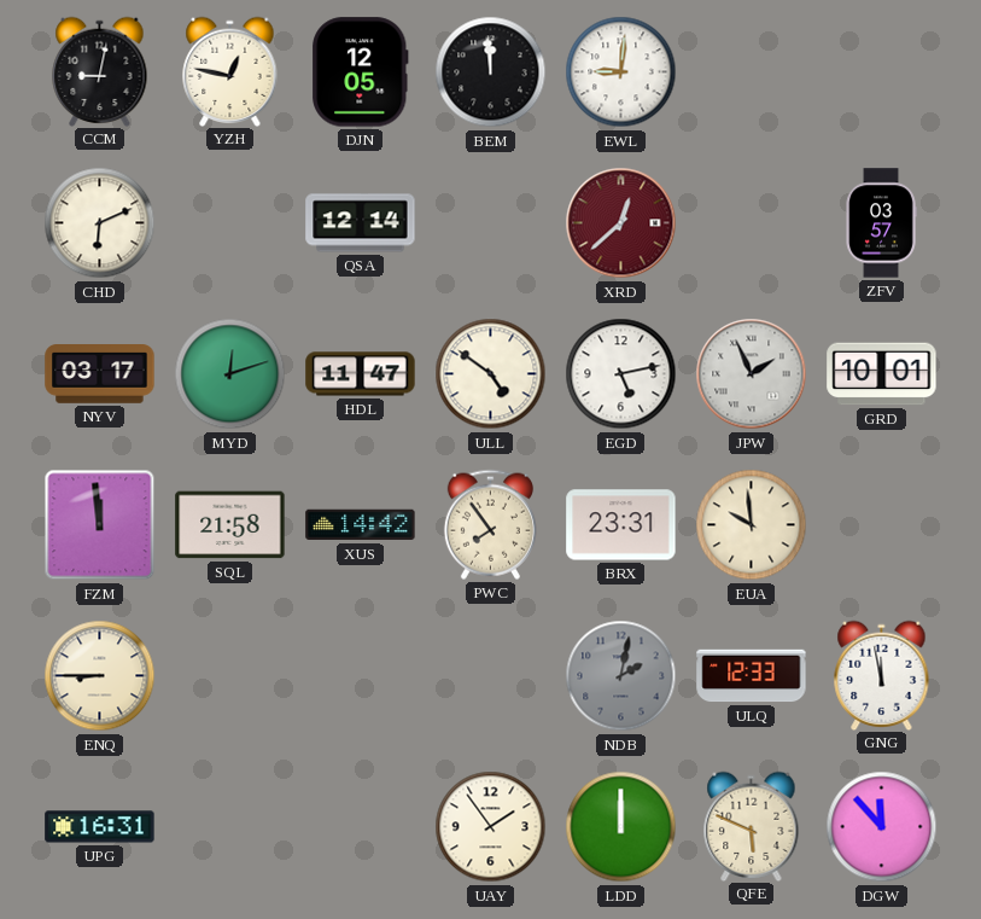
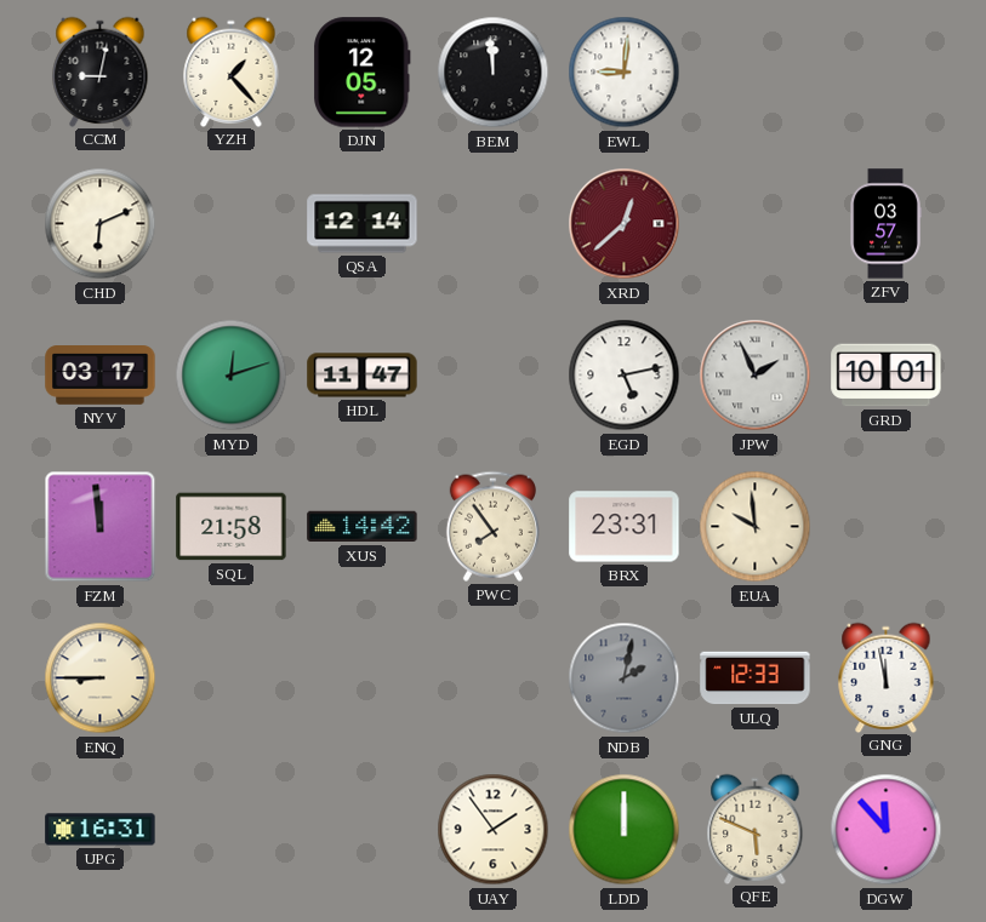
YZH: 12:47 -> 1:23
ULL: 4:51 -> none
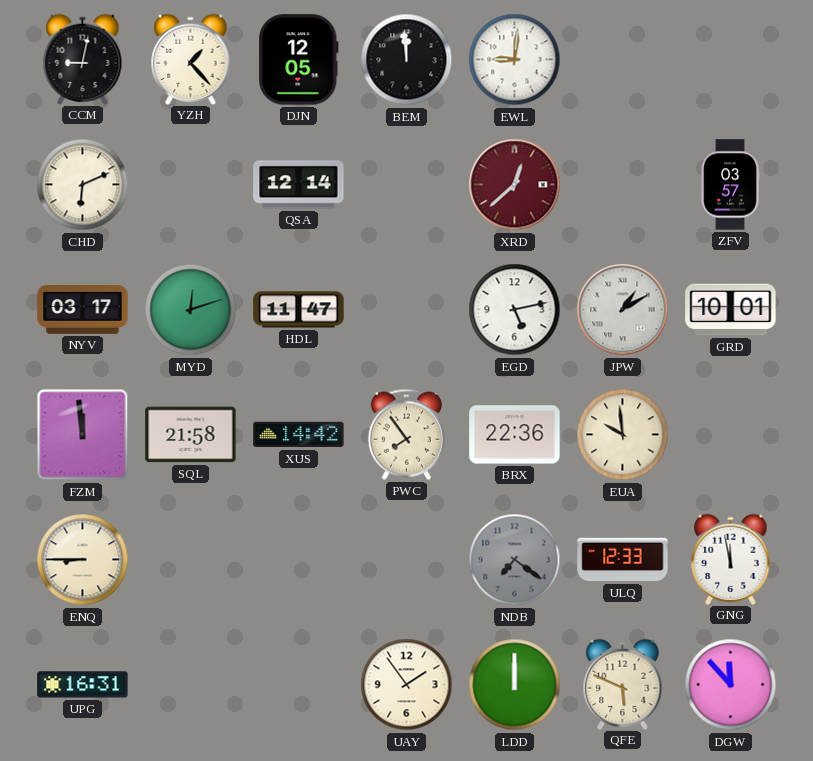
JPW: 1:56 -> 1:10
BRX: 23:31 -> 22:36
NDB: 2:02 -> 7:21
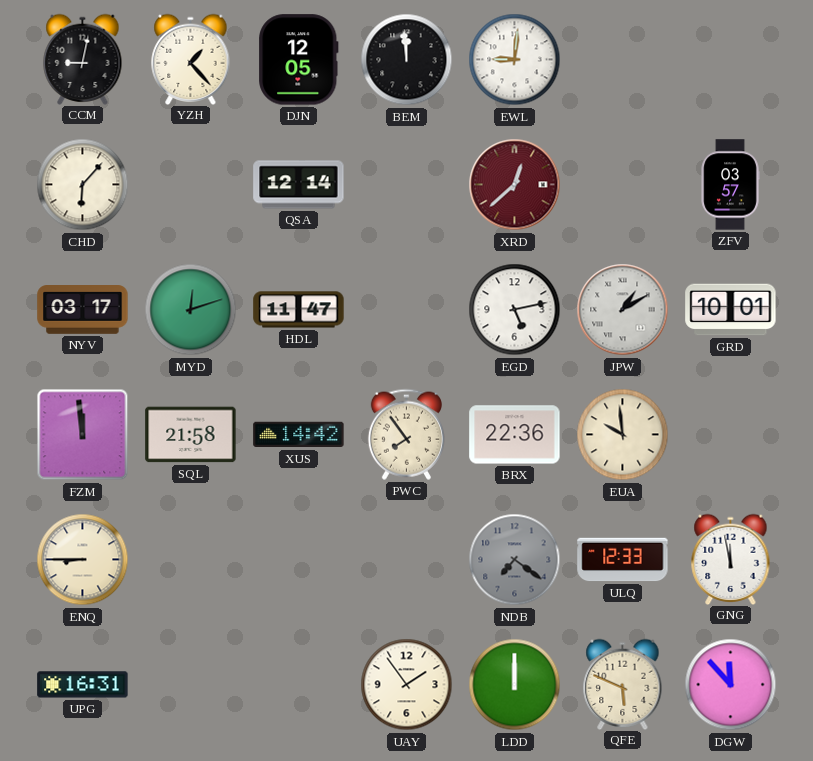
CHD: 6:11 -> 6:07
